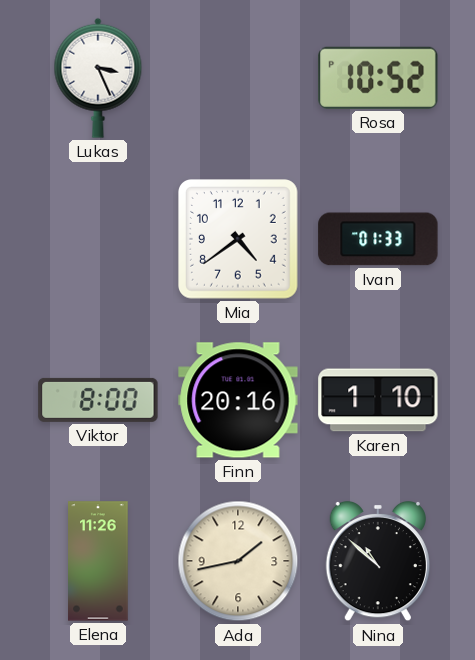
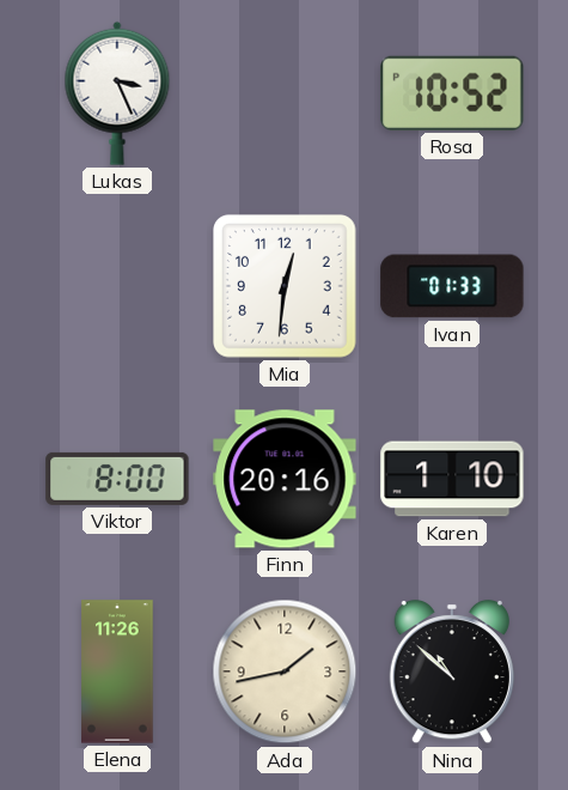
Mia: 4:39 -> 12:31
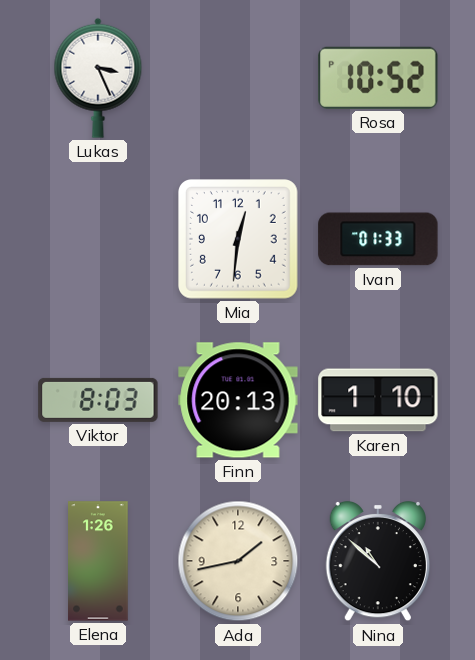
Viktor: 8:00 -> 8:03
Finn: 20:16 -> 20:13
Elena: 11:26 -> 1:26
